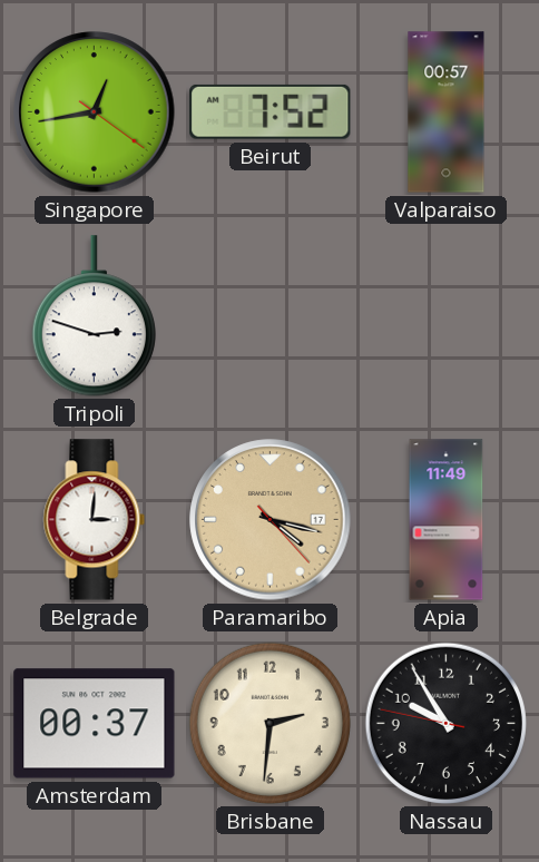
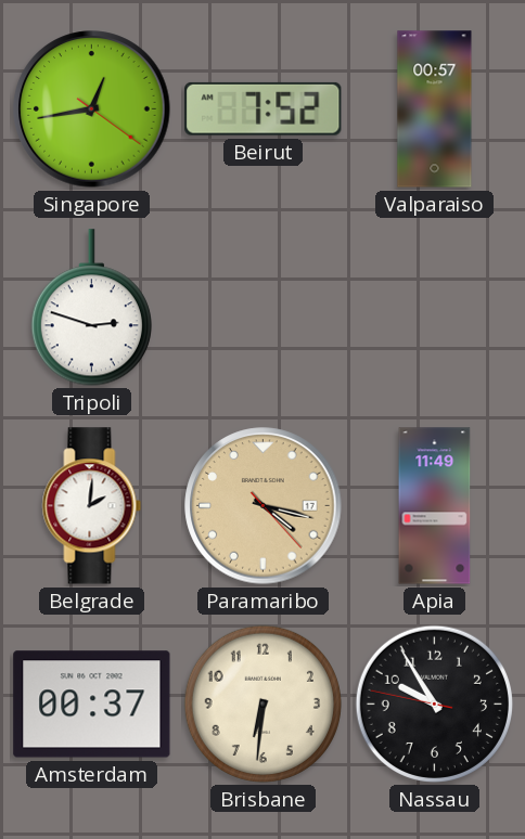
Belgrade: 3:01 -> 2:01
Brisbane: 2:31 -> 6:31
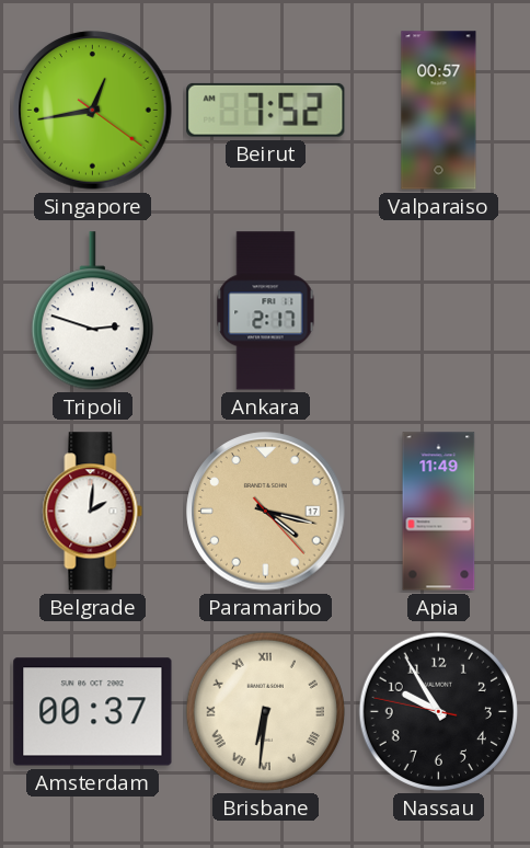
Ankara: none -> 2:17
Brisbane numerals: Arabic -> Roman
